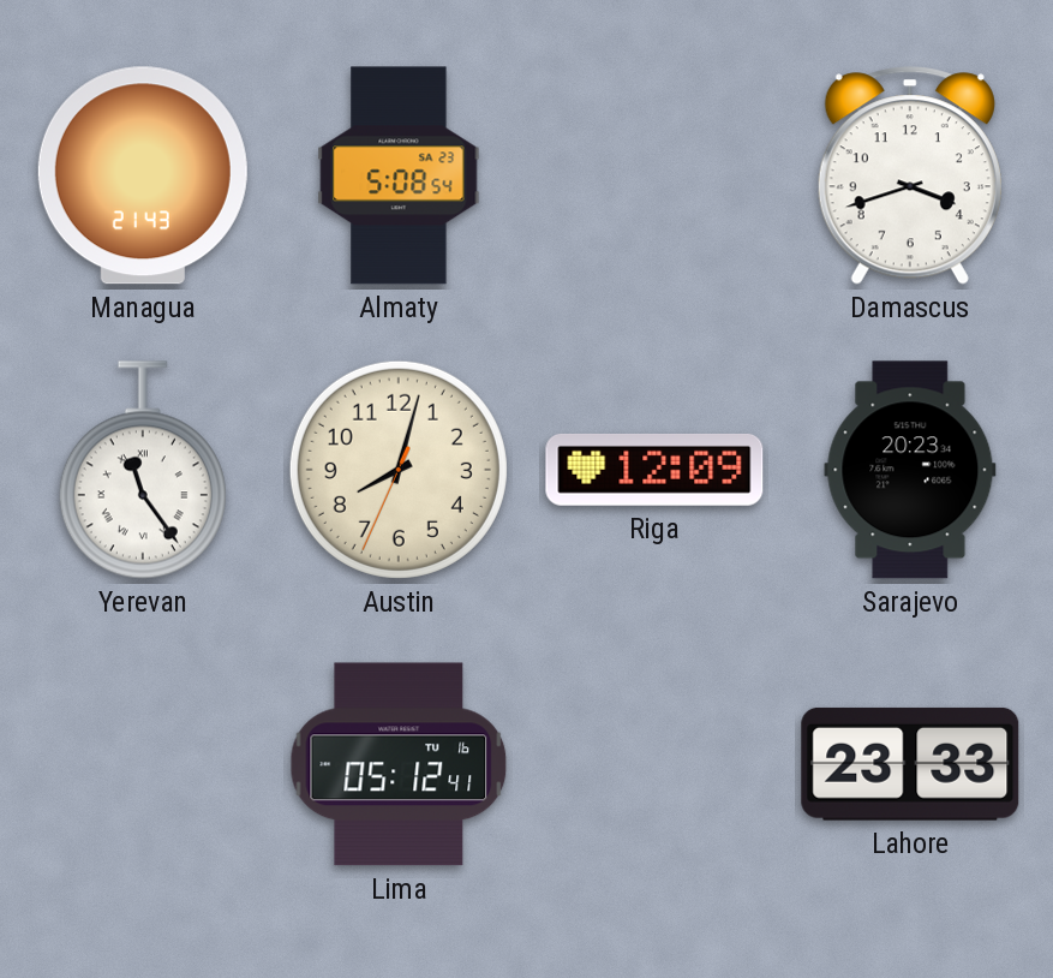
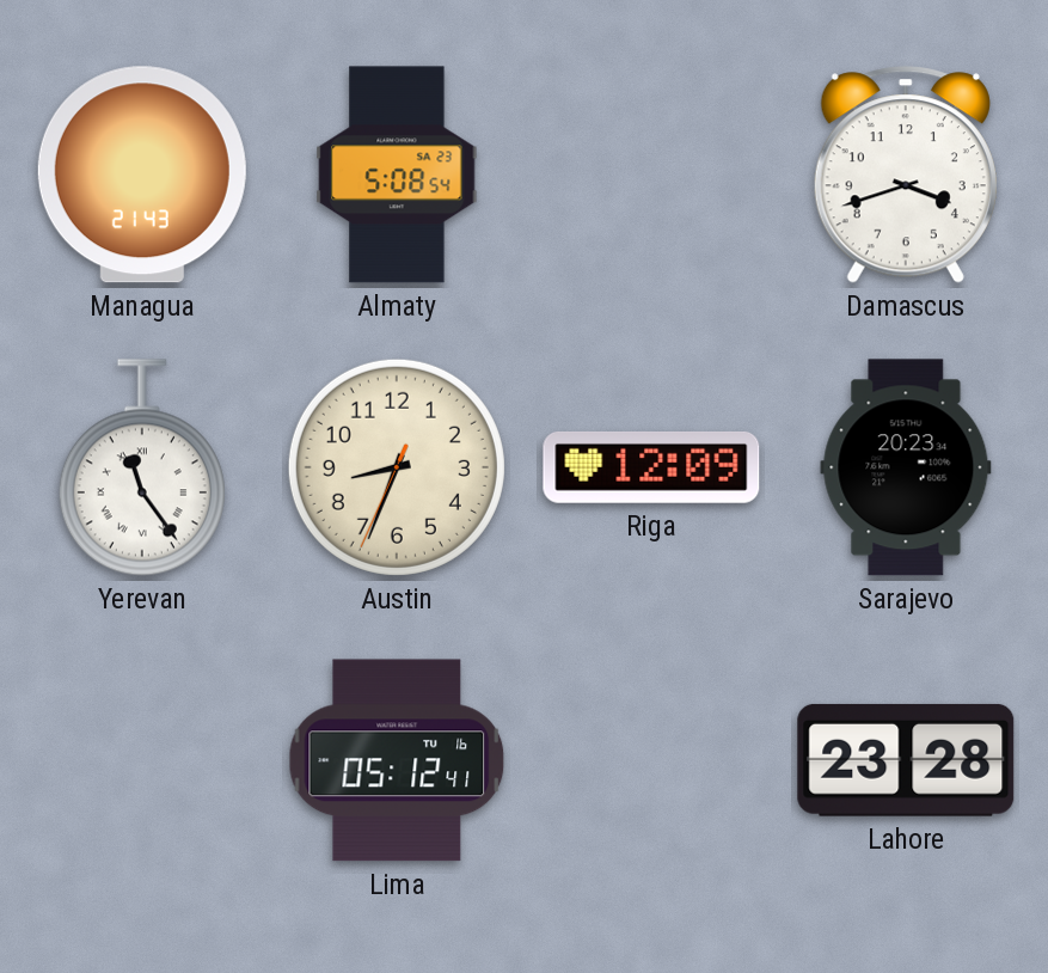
Austin: 8:02 -> 8:33
Lahore: 23:33 -> 23:28
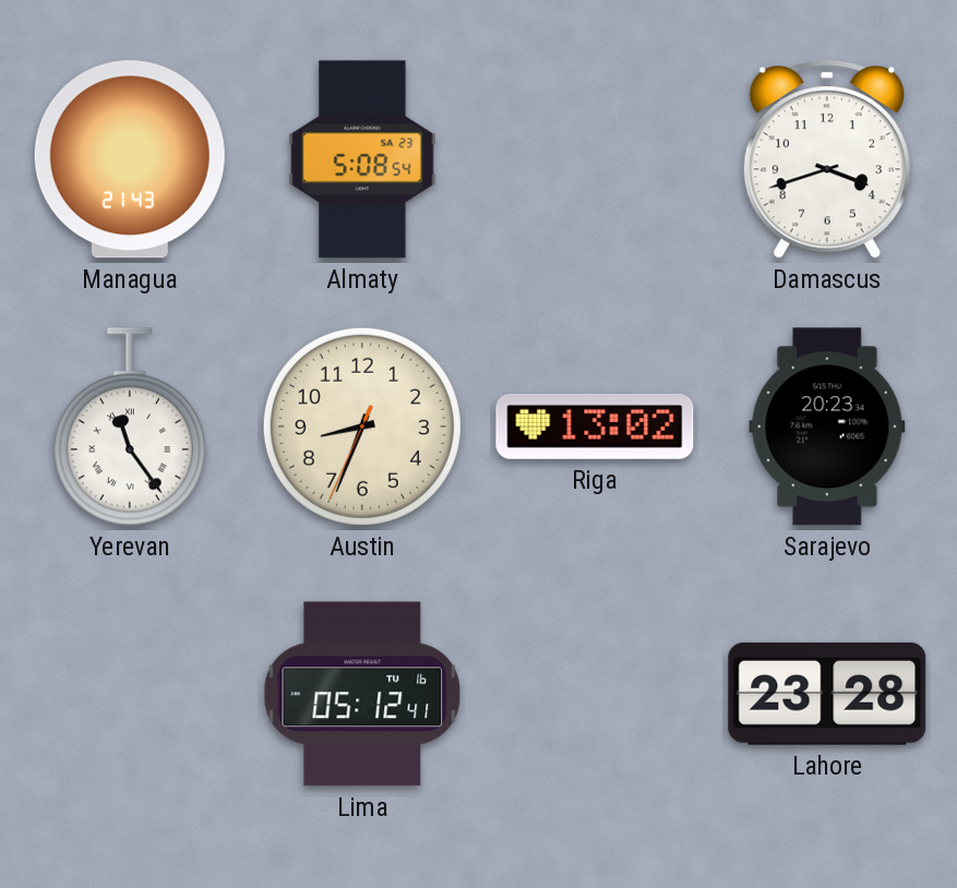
Riga: 12:09 -> 13:02
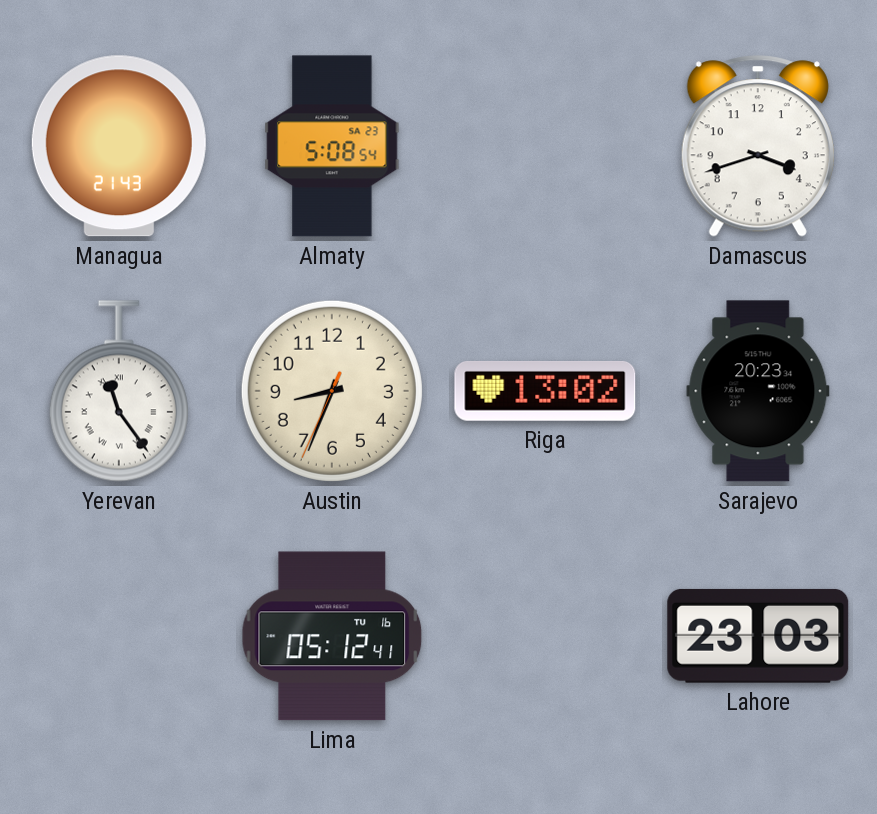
Lahore: 23:28 -> 23:03
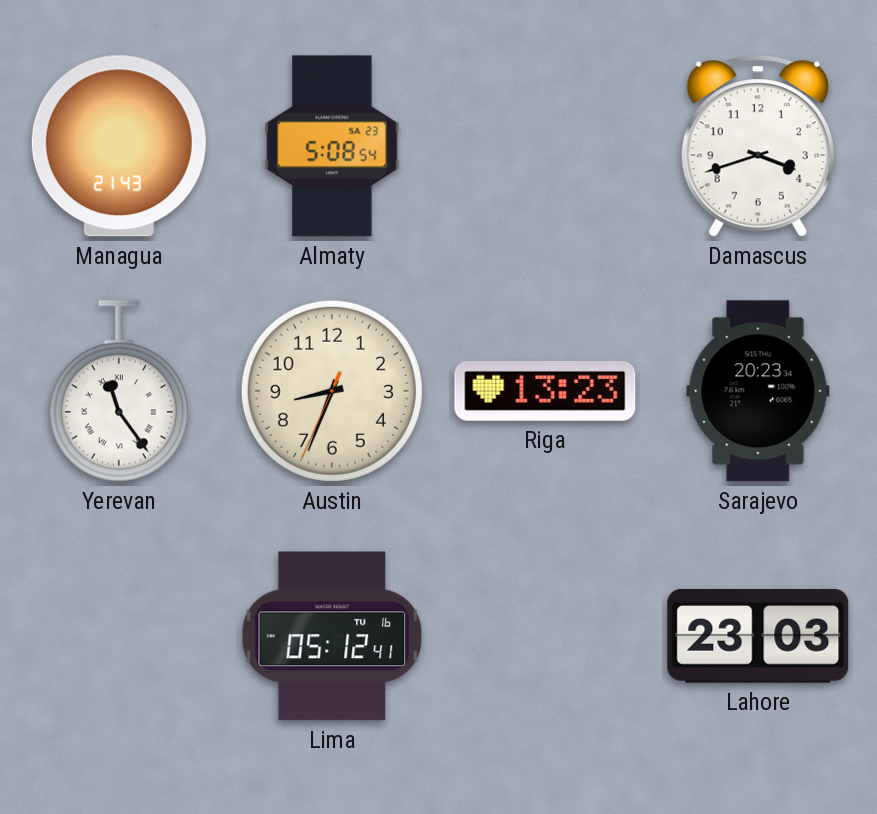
Riga: 13:02 -> 13:23
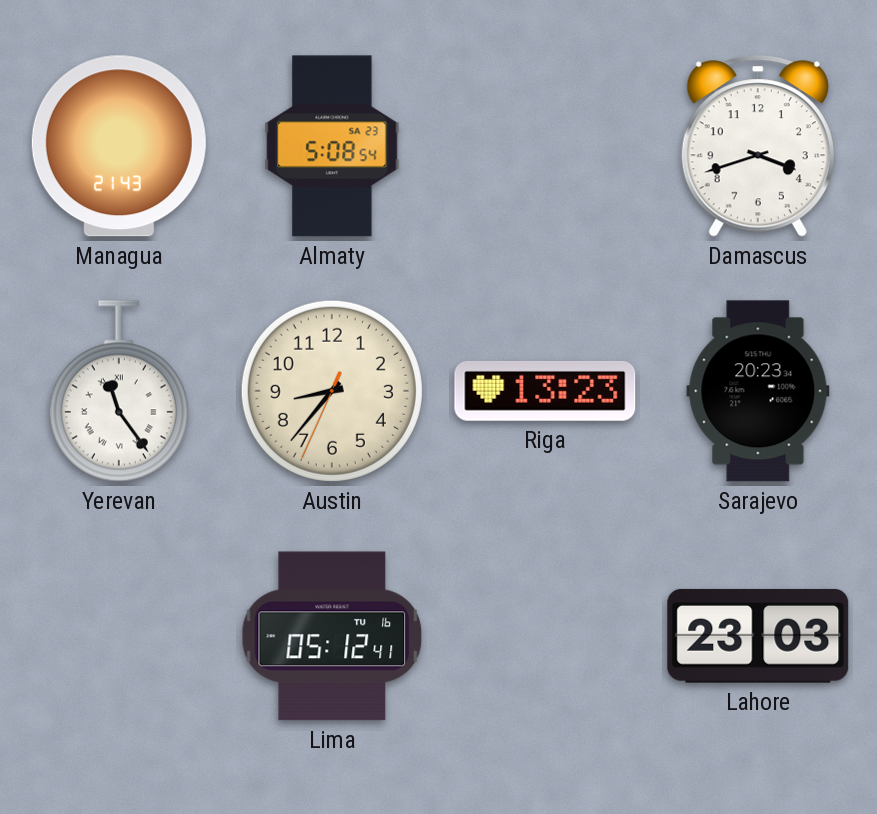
Austin: 8:33 -> 8:36
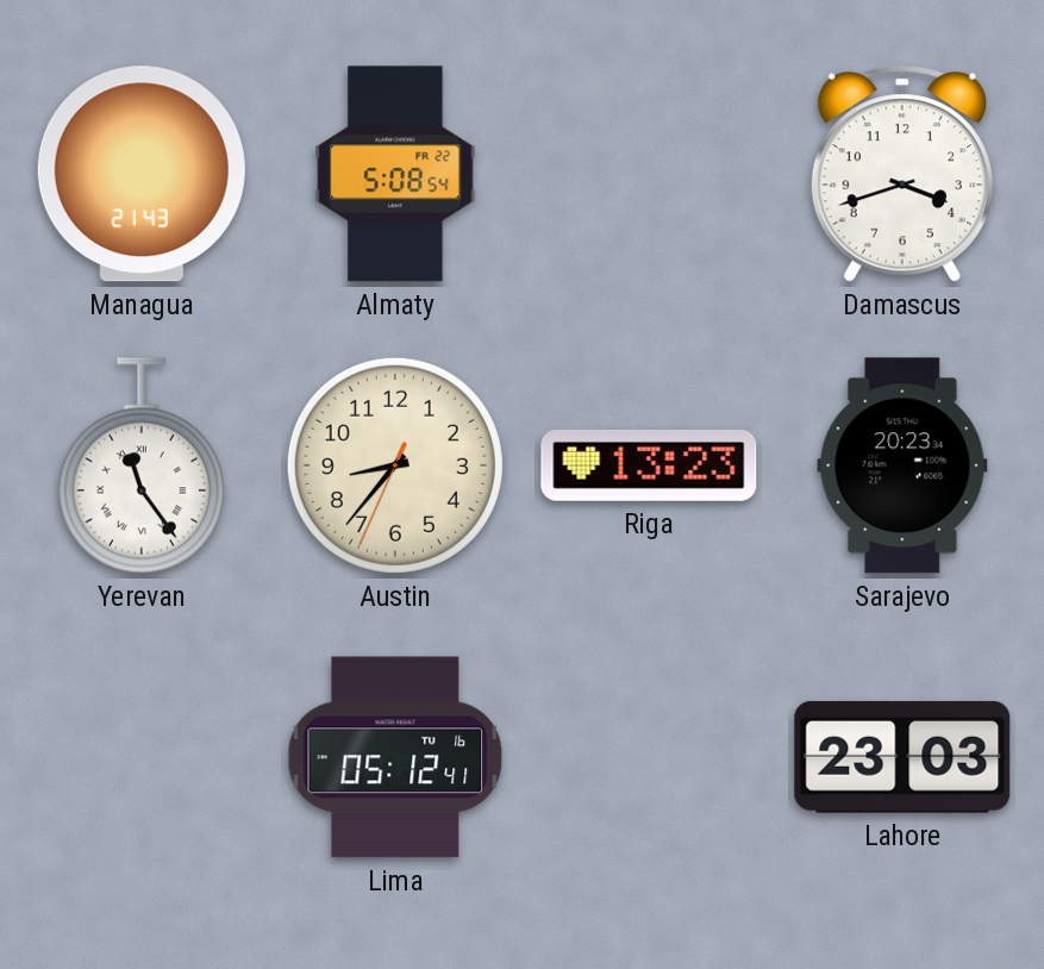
Almaty date: SA 23 -> FR 22
